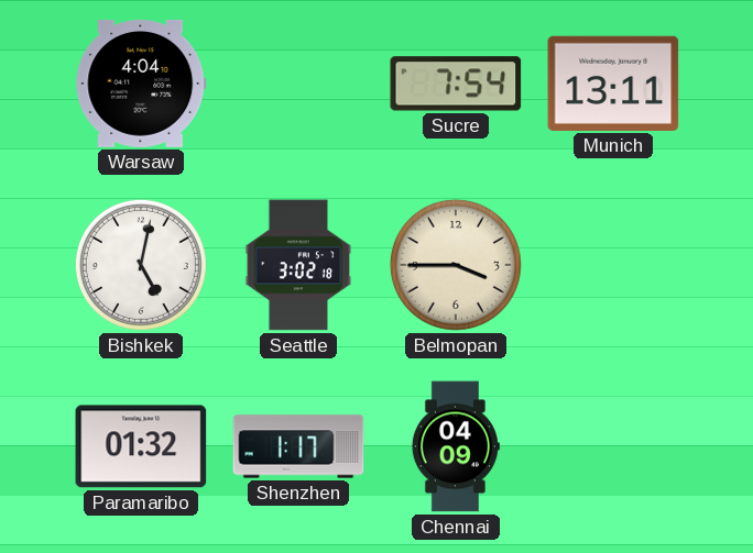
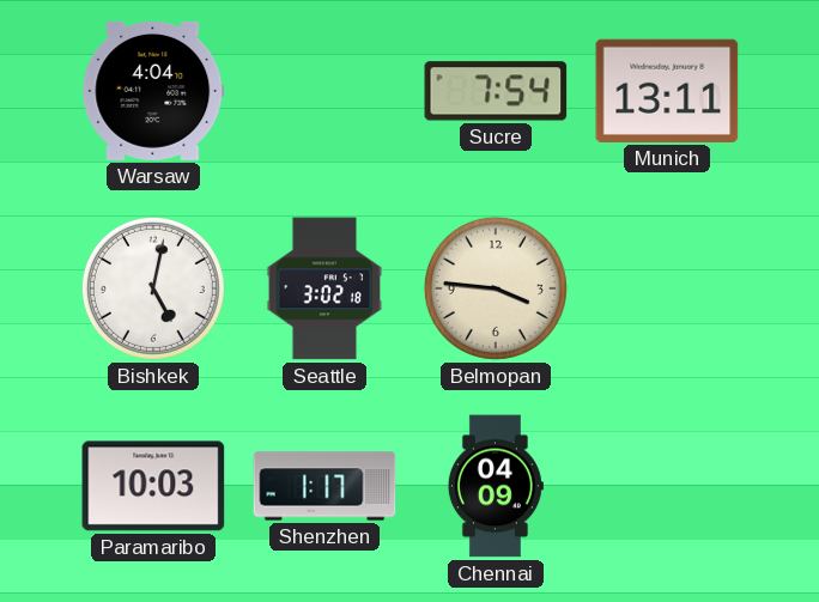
Belmopan: 3:45 -> 3:46
Paramaribo: 01:32 -> 10:03
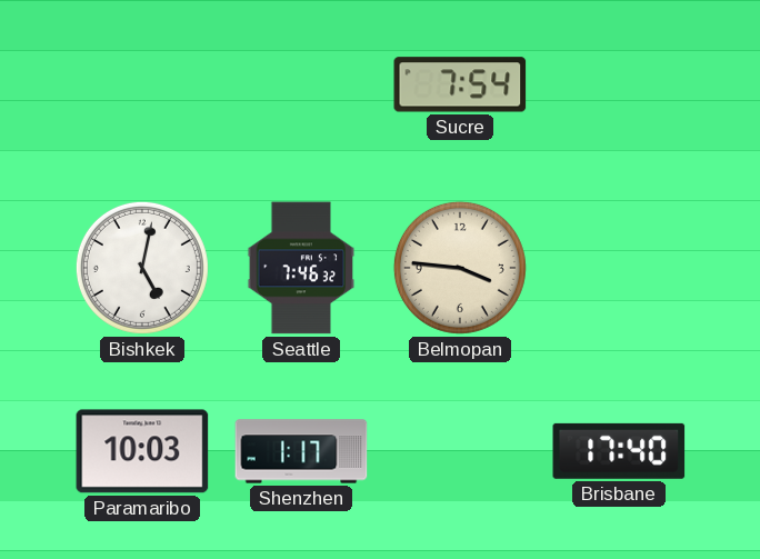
Warsaw: 4:04 -> none
Munich: 13:11 -> none
Seattle: 3:02 -> 7:46
Chennai: 04:09 -> none
Brisbane: none -> 17:40
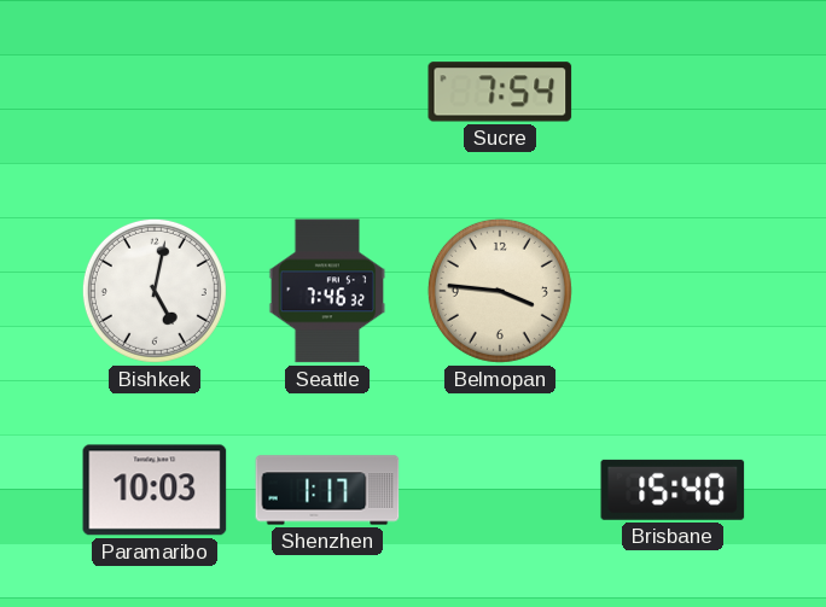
Brisbane: 17:40 -> 15:40
